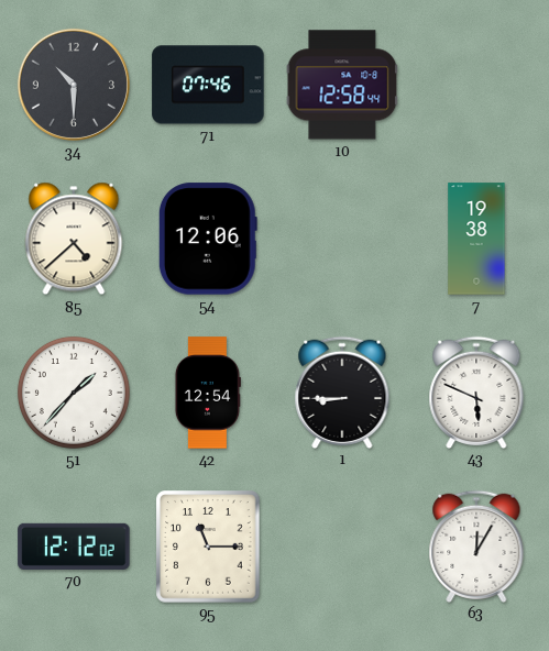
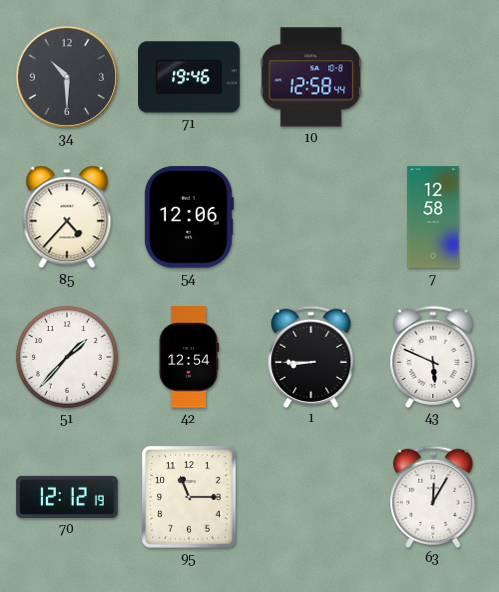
71: 07:46 -> 19:46
85: 4:38 -> 4:37
7: 19:38 -> 12:58
70: 12:12:02 -> 12:12:19
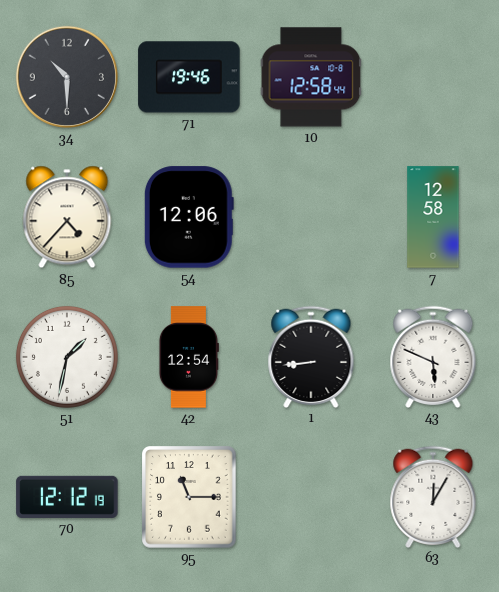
51: 1:37 -> 1:32
1: 8:45 -> 8:44
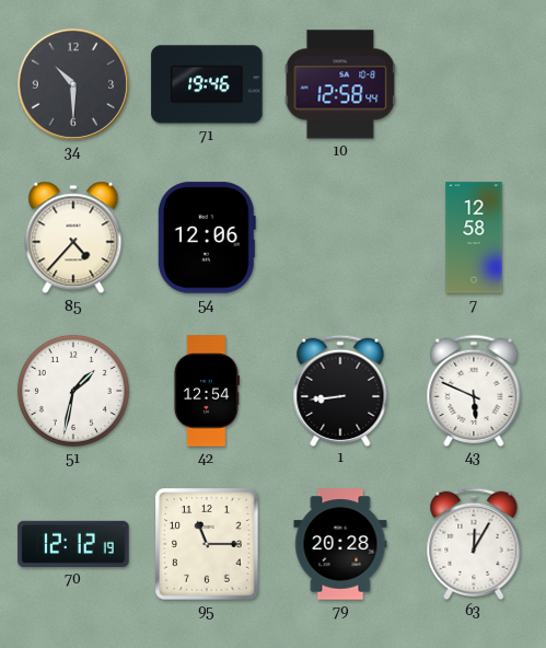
79: none -> 20:28
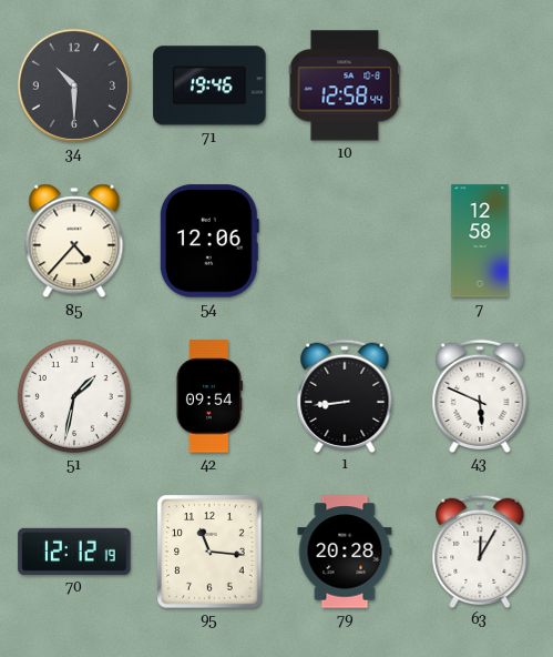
42: 12:54 -> 09:54
95: 11:15 -> 11:16
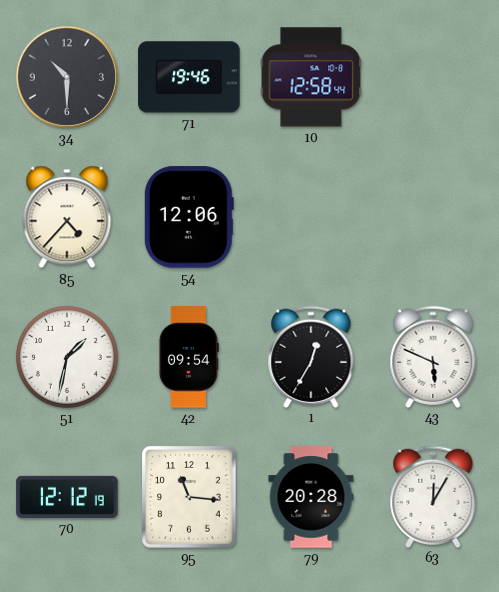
7: 12:58 -> none
1: 8:44 -> 12:35
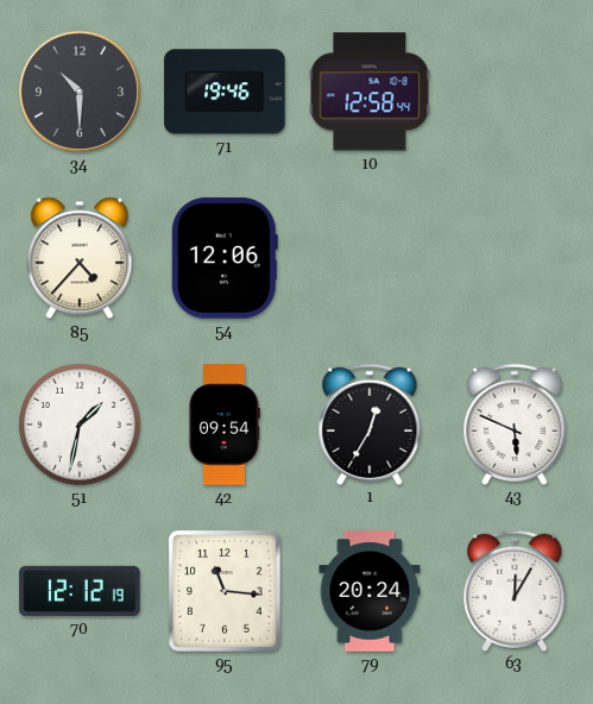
79: 20:28 -> 20:24
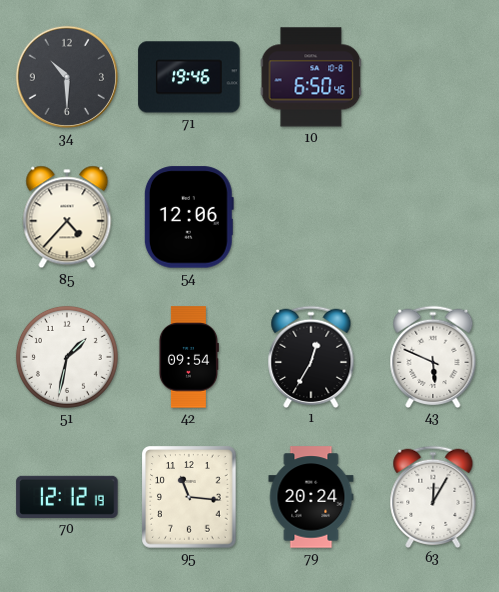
10: 12:58 -> 6:50
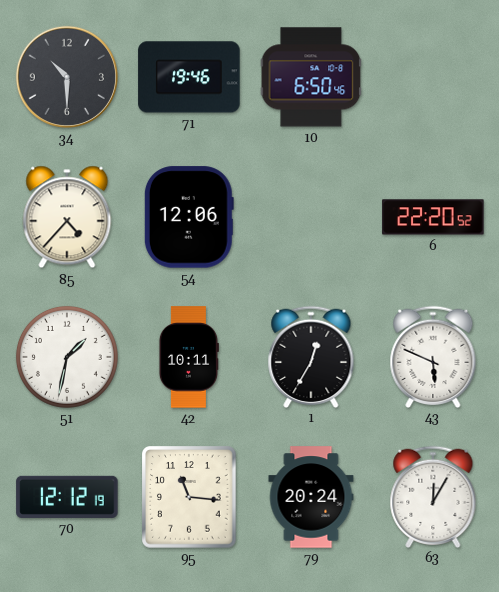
6: none -> 22:20
42: 09:54 -> 10:11
